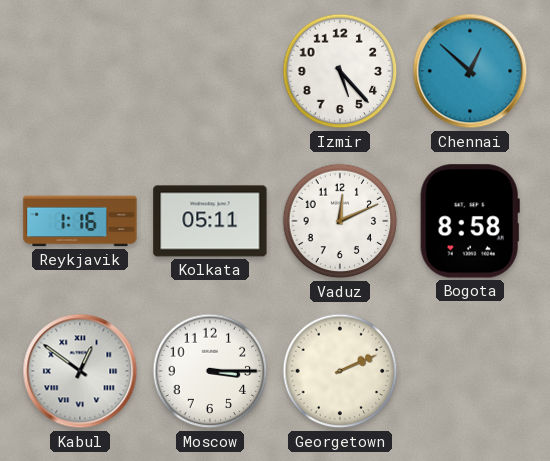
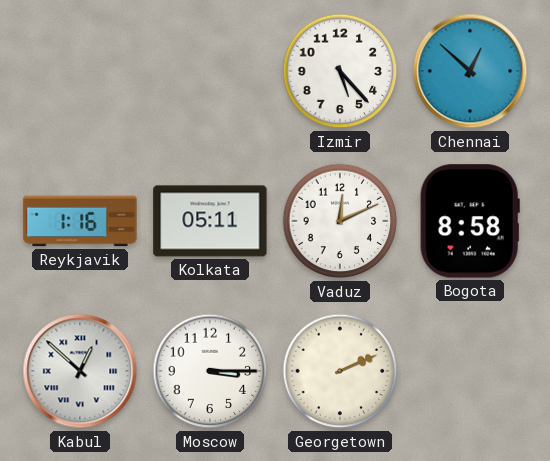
Kabul: 12:51 -> 12:52
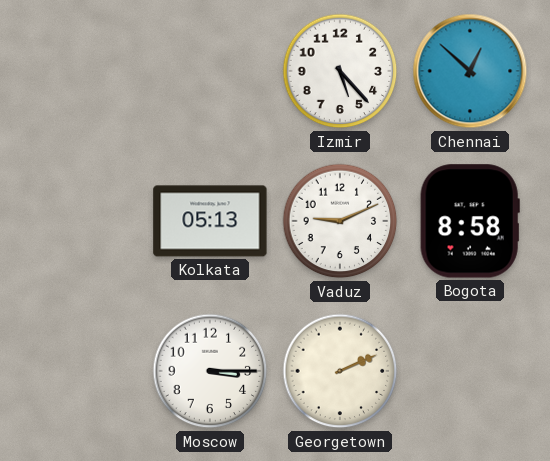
Reykjavik: 1:16 -> none
Kolkata: 05:11 -> 05:13
Vaduz: 12:11 -> 9:11
Kabul: 12:52 -> none
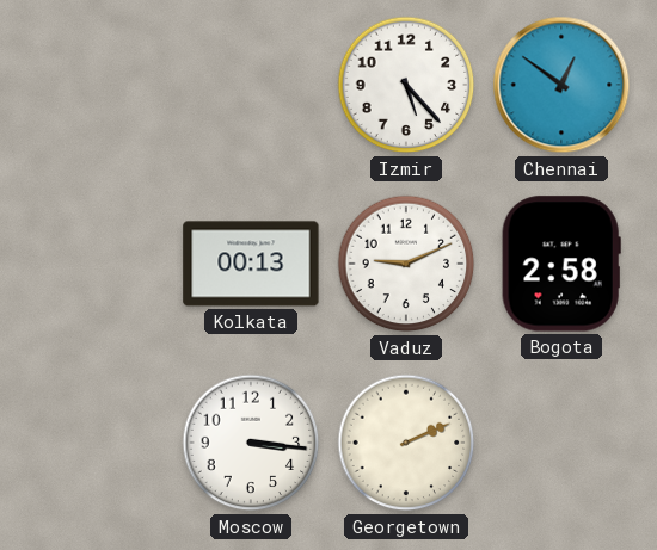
Chennai: 12:52 -> 12:51
Kolkata: 05:13 -> 00:13
Bogota: 8:58 -> 2:58
Moscow: 3:15 -> 3:16
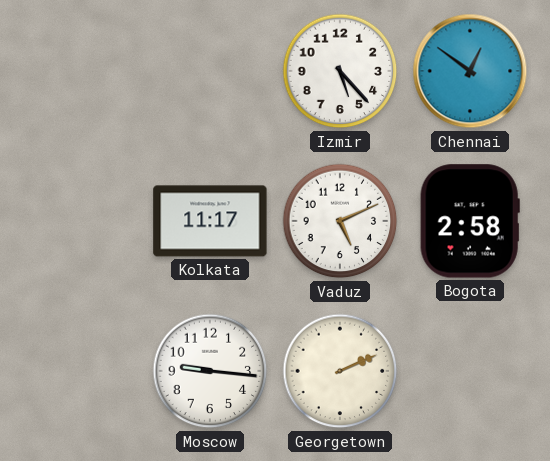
Kolkata: 00:13 -> 11:17
Vaduz: 9:11 -> 5:11
Moscow: 3:16 -> 9:16
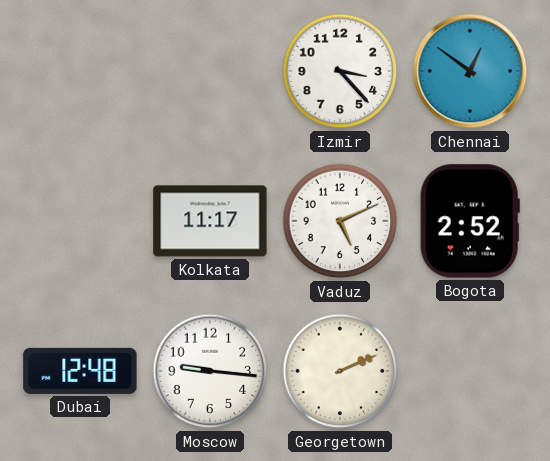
Izmir: 5:23 -> 3:23
Bogota: 2:58 -> 2:52
Dubai: none -> 12:48
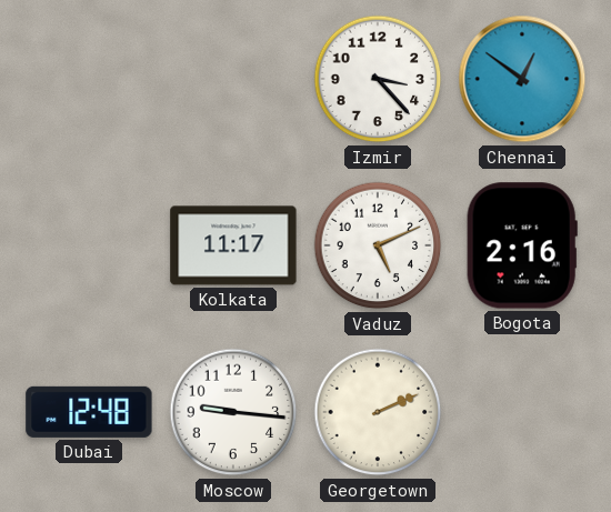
Bogota: 2:52 -> 2:16
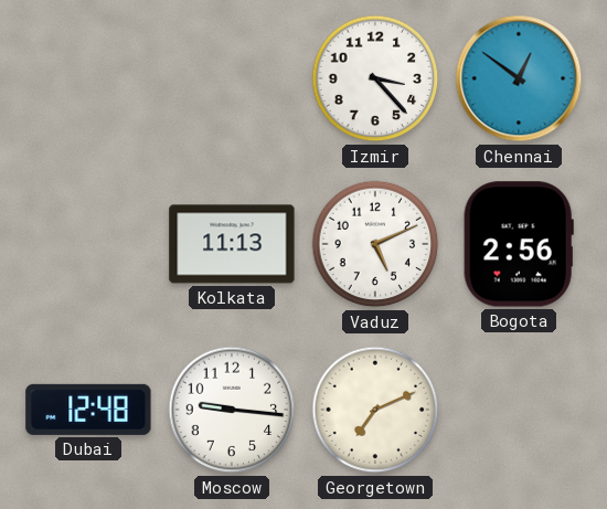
Kolkata: 11:17 -> 11:13
Bogota: 2:16 -> 2:56
Georgetown: 2:11 -> 7:11
